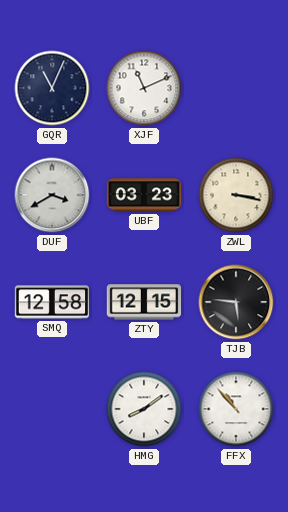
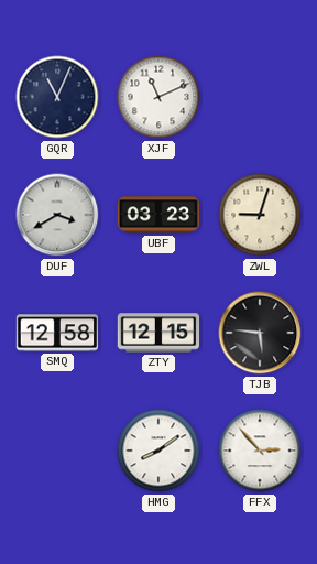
ZWL: 3:17 -> 9:03
FFX: 10:53 -> 2:53
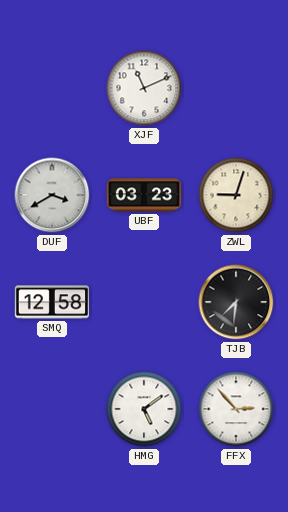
GQR: 11:04 -> none
ZTY: 12:15 -> none
TJB: 5:46 -> 7:31
HMG: 8:09 -> 5:09
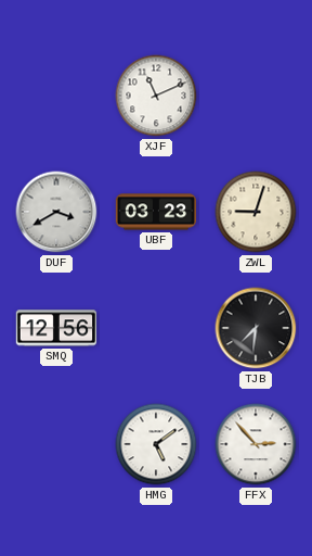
SMQ: 12:58 -> 12:56
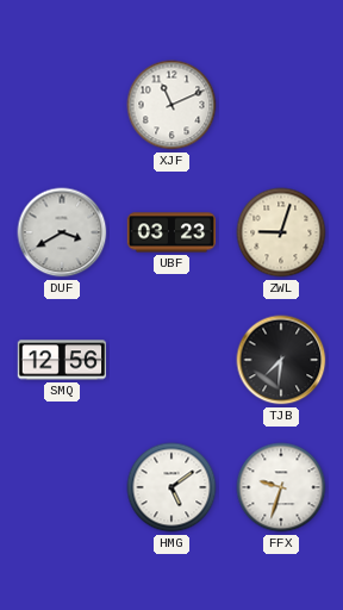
FFX: 2:53 -> 9:33
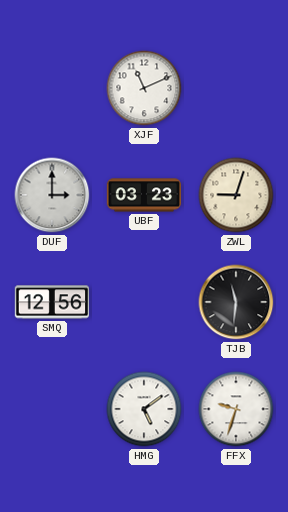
DUF: 3:40 -> 3:00
TJB: 7:31 -> 11:31
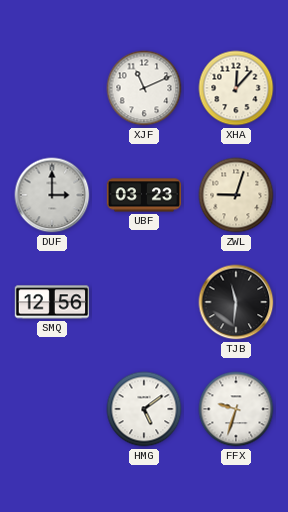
XHA: none -> 12:07
